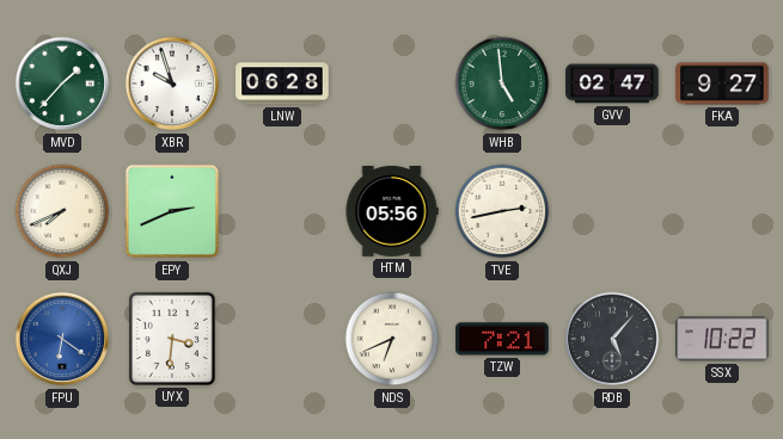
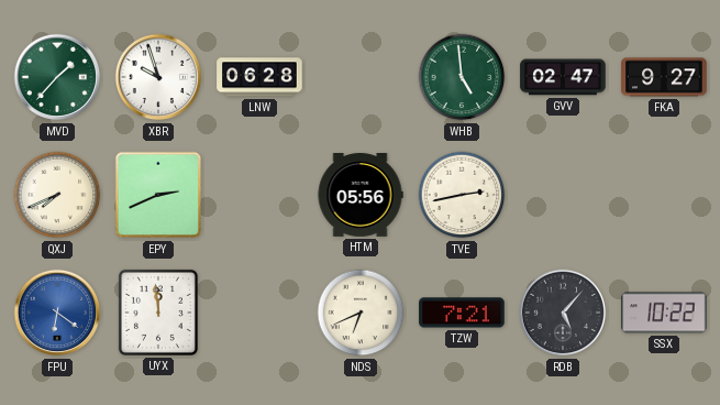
UYX: 3:31 -> 11:59
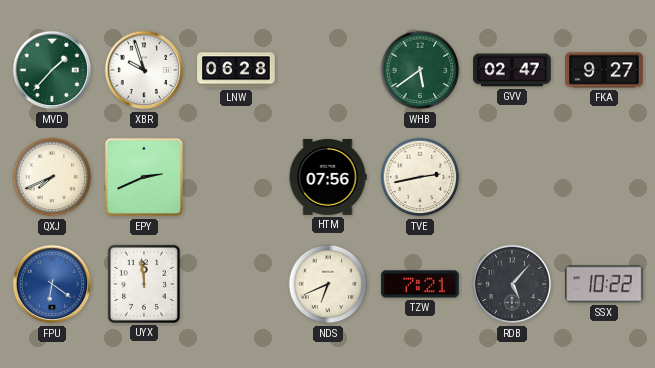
WHB: 4:59 -> 5:39
HTM: 05:56 -> 07:56
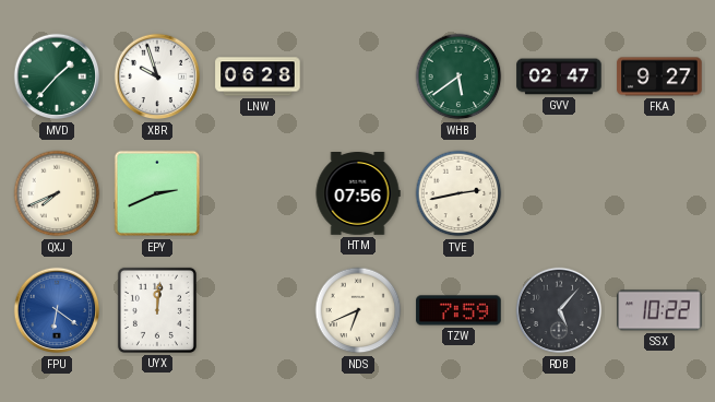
UYX: 11:59 -> 12:01
TZW: 7:21 -> 7:59
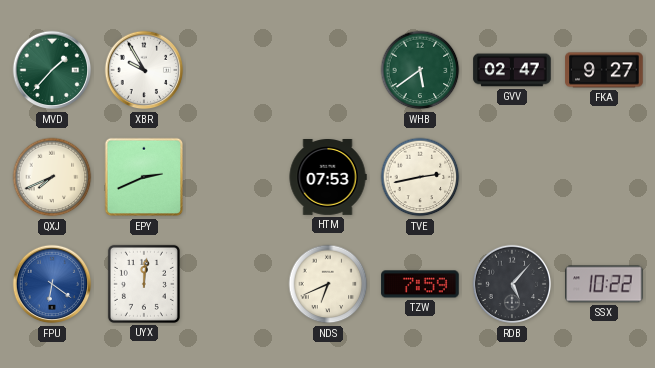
XBR: 9:57 -> 9:55
LNW: 06:28 -> none
HTM: 07:56 -> 07:53
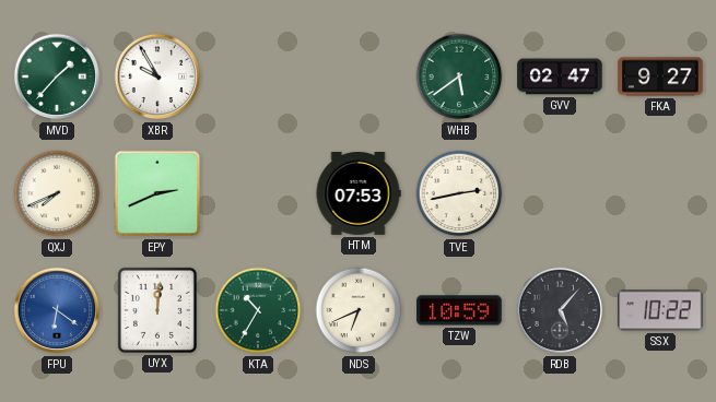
KTA: none -> 10:35
TZW: 7:59 -> 10:59
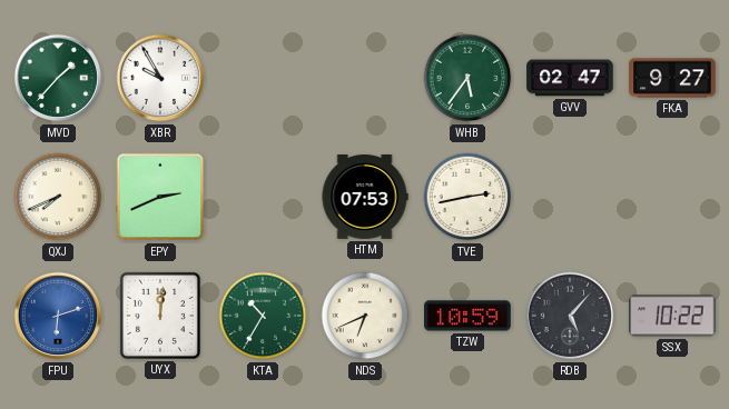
WHB: 5:39 -> 5:36
FPU: 6:21 -> 6:12
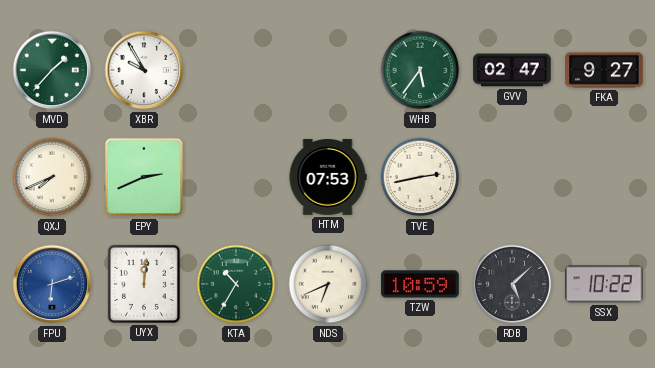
RDB: 5:07 -> 5:08
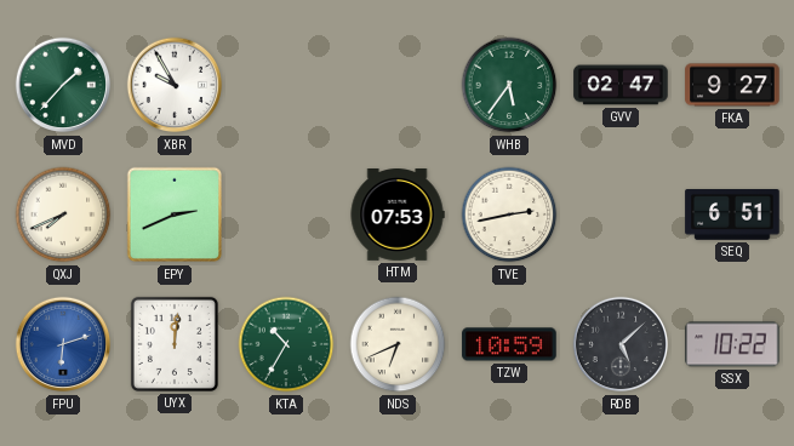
SEQ: none -> 6:51
